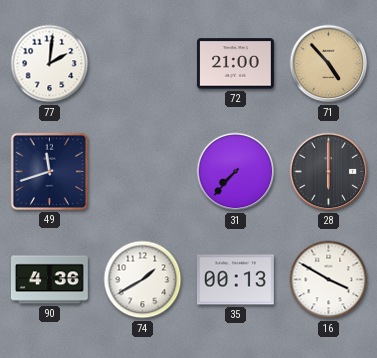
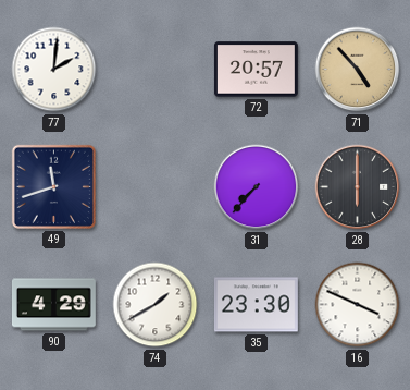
72: 21:00 -> 20:57
90: 4:36 -> 4:29
35: 00:13 -> 23:30
16: 3:50 -> 3:49
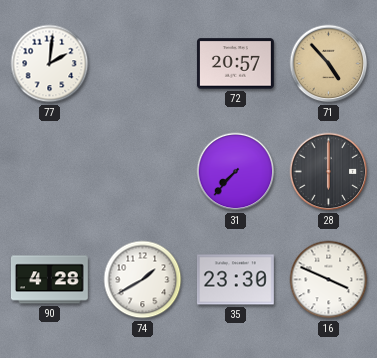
49: 11:42 -> none
90: 4:29 -> 4:28
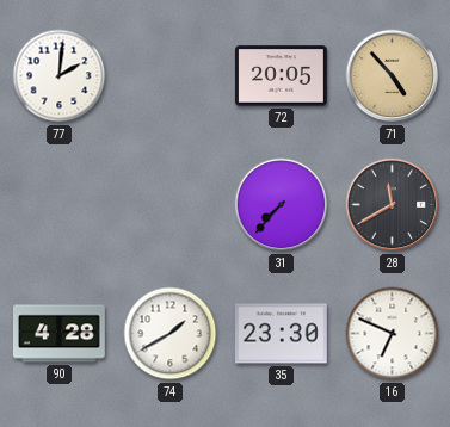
72: 20:57 -> 20:05
28: 6:00 -> 11:40
16: 3:49 -> 6:49
